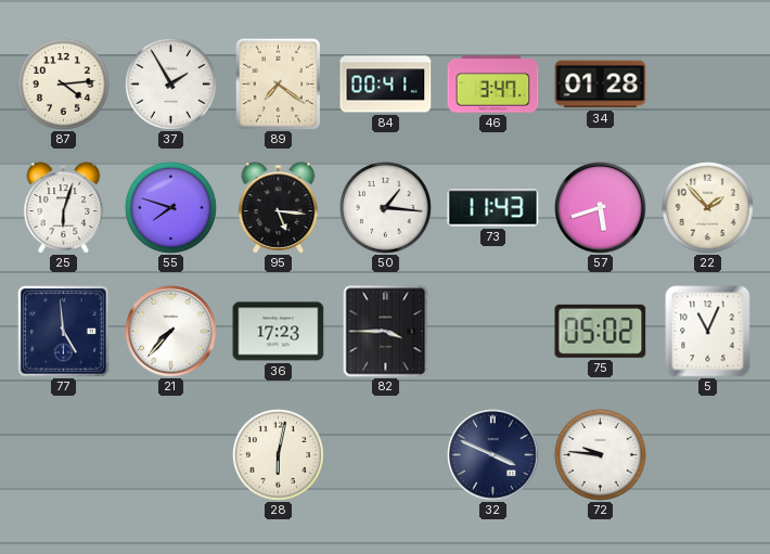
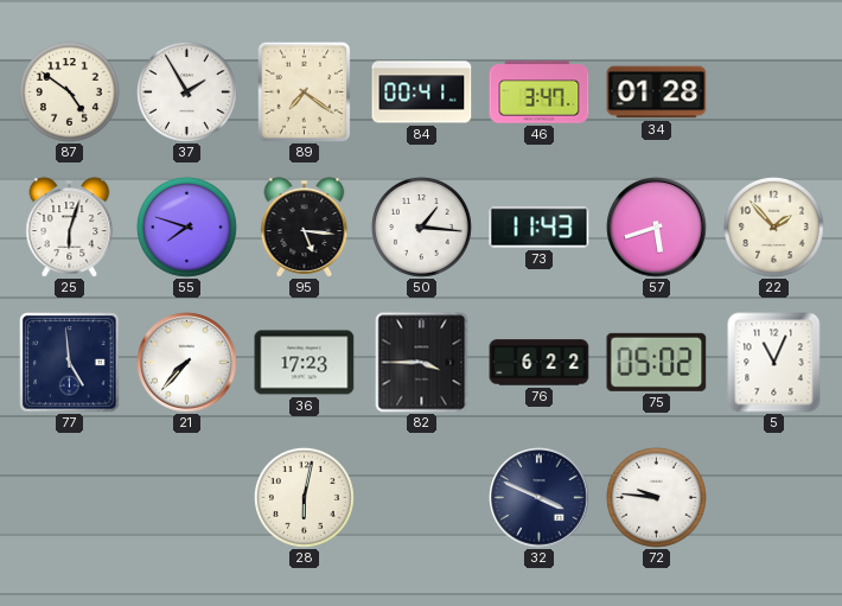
87: 4:14 -> 4:51
76: none -> 6:22
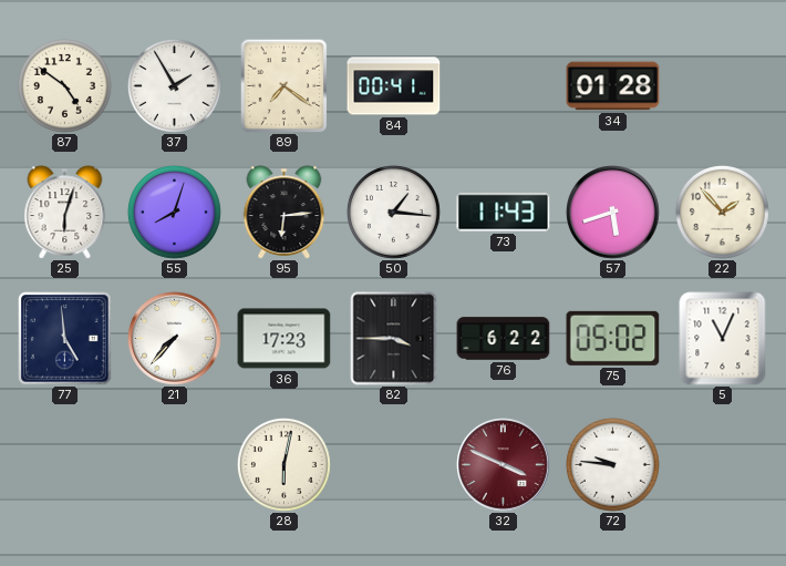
46: 3:47 -> none
55: 7:48 -> 8:03
95: 5:16 -> 6:14
32 dial: navy -> burgundy
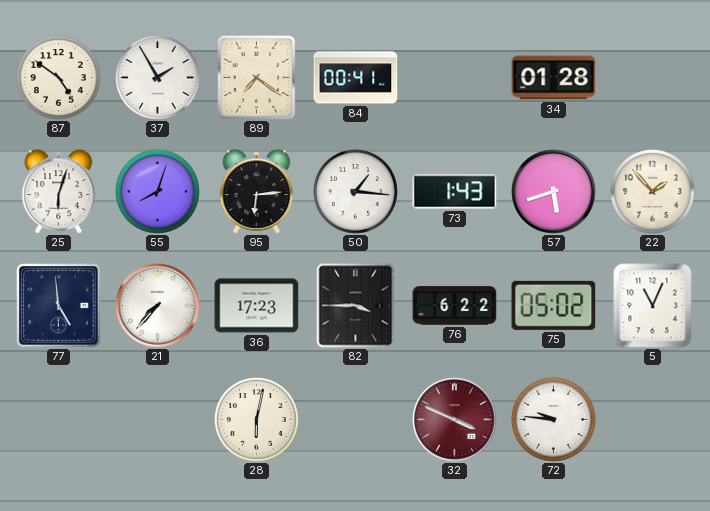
73: 11:43 -> 1:43
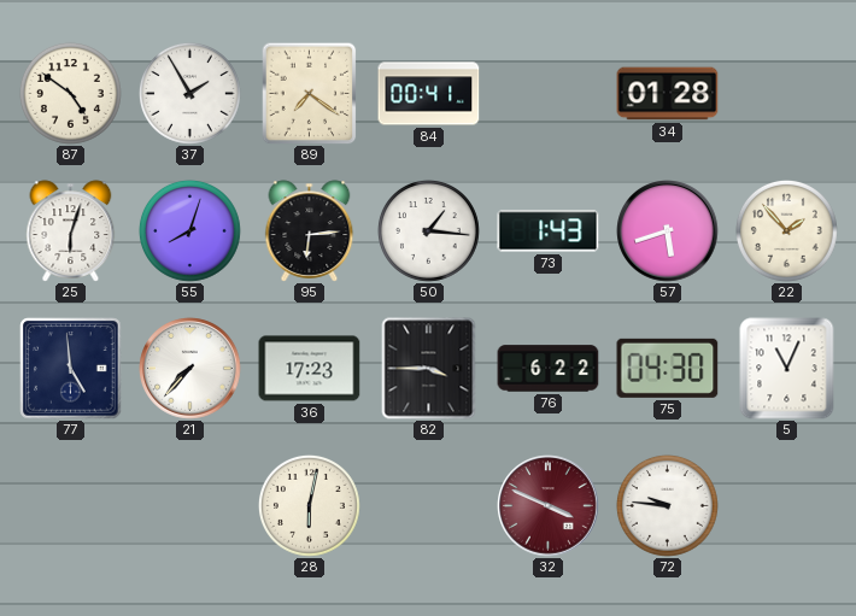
75: 05:02 -> 04:30
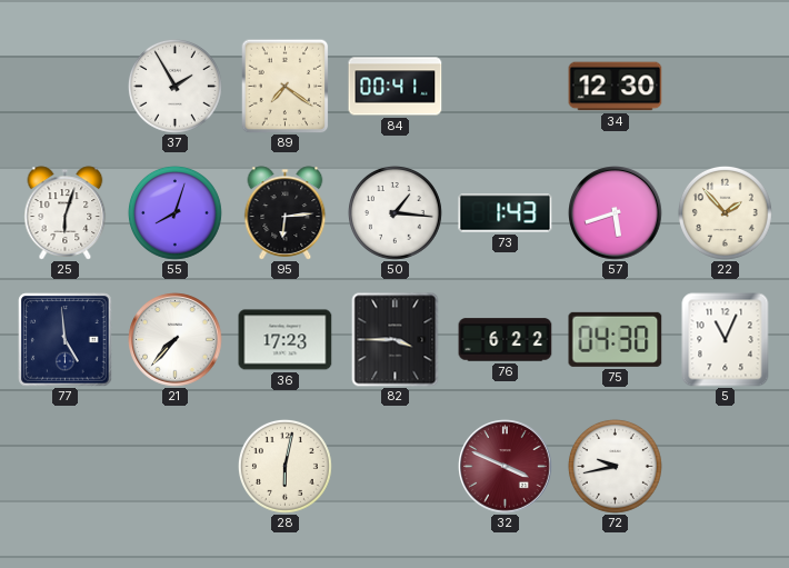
87: 4:51 -> none
34: 01:28 -> 12:30
72: 9:46 -> 9:43
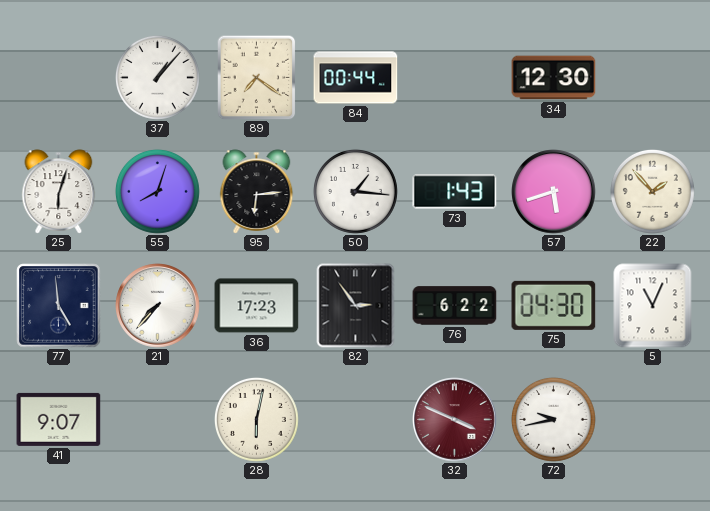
37: 1:55 -> 1:07
84: 00:41 -> 00:44
82: 3:45 -> 2:54
41: none -> 9:07
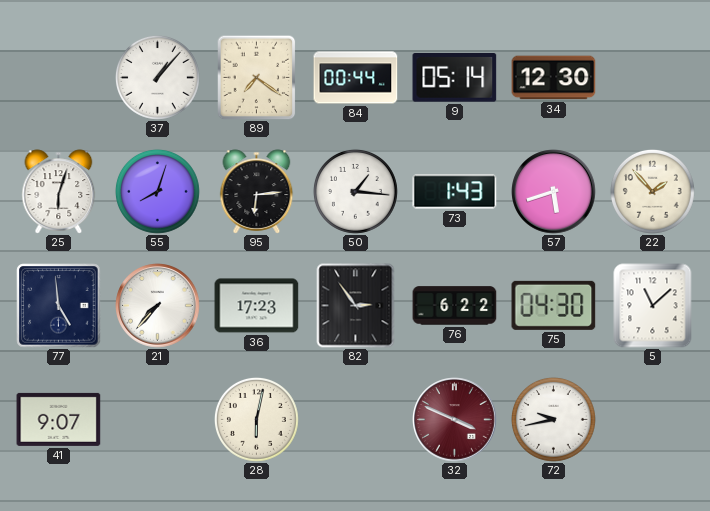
9: none -> 05:14
5: 11:04 -> 11:08
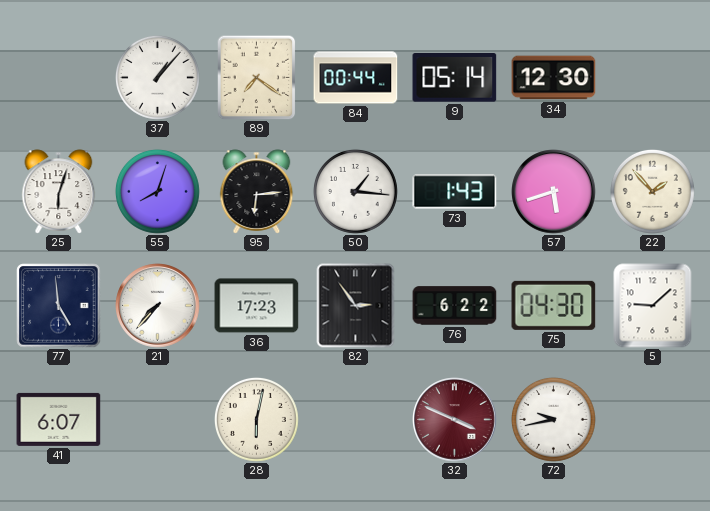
5: 11:08 -> 9:08
41: 9:07 -> 6:07
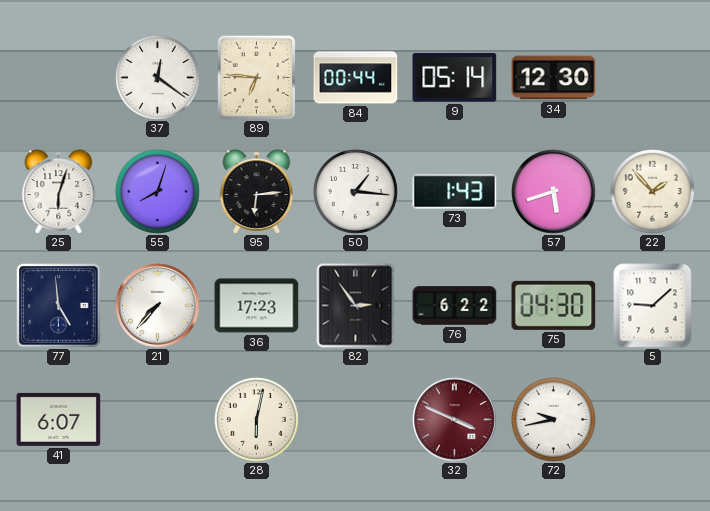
37: 1:07 -> 12:21
89: 7:21 -> 6:46
